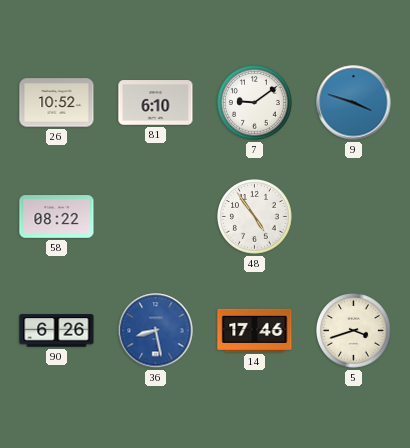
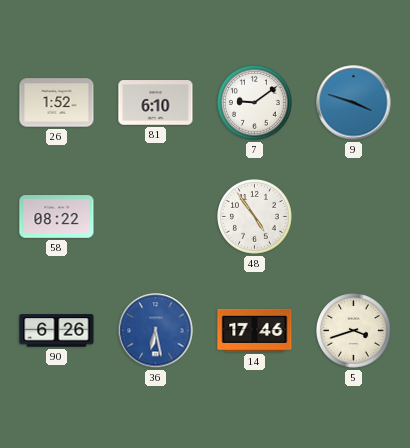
26: 10:52 -> 1:52
36: 8:28 -> 6:28
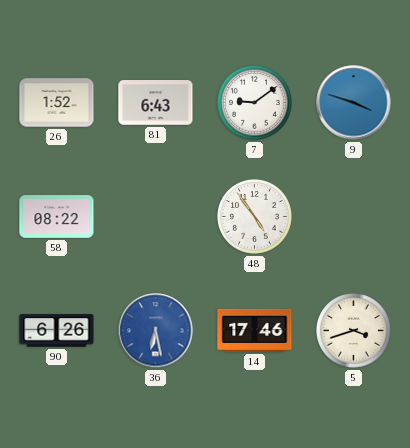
81: 6:10 -> 6:43
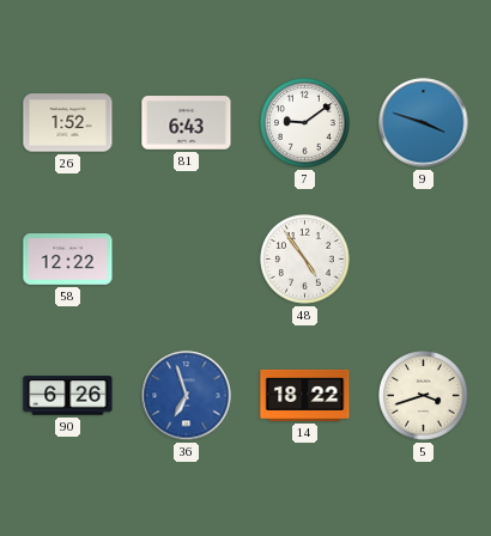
58: 08:22 -> 12:22
36: 6:28 -> 6:57
14: 17:46 -> 18:22
